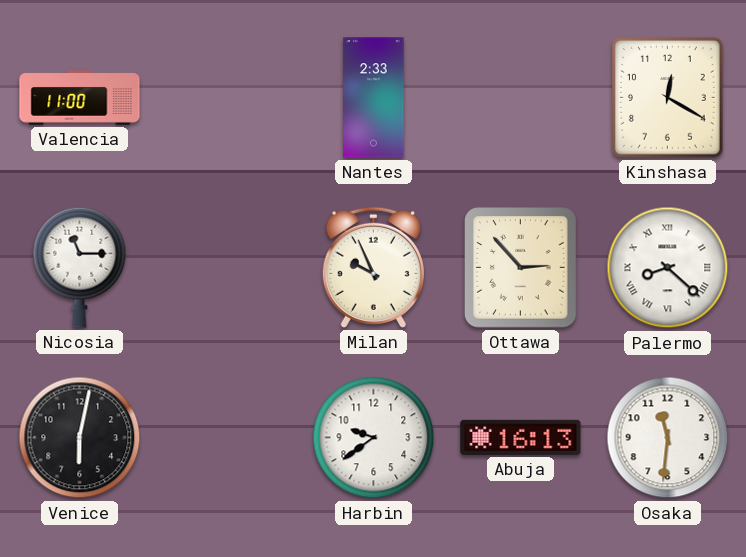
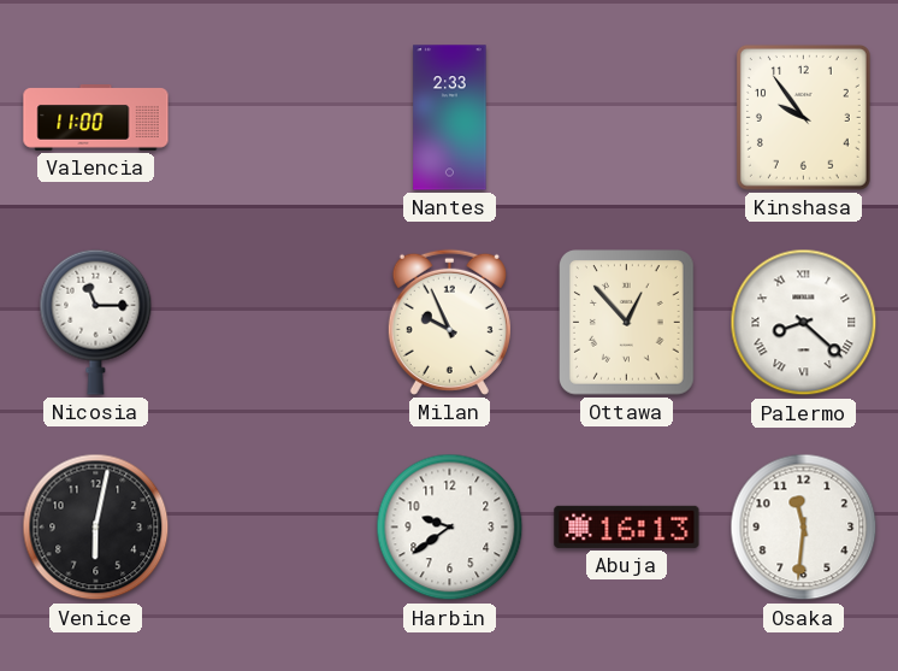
Kinshasa: 12:20 -> 9:54
Ottawa: 2:53 -> 12:53
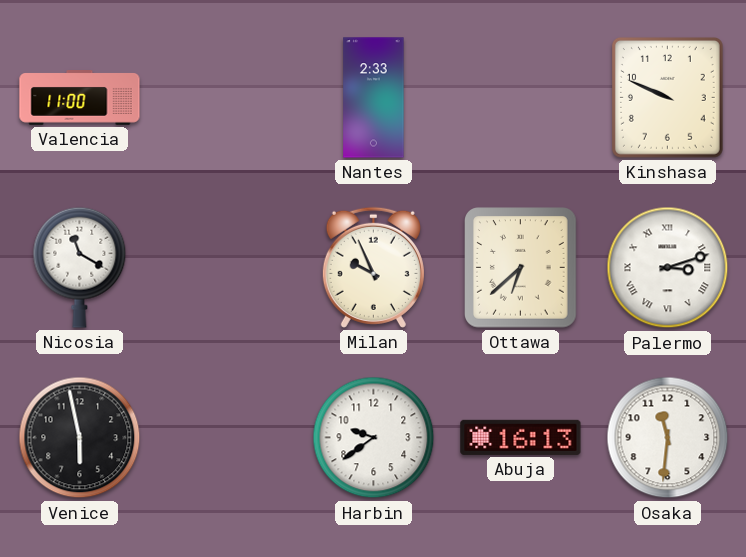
Kinshasa: 9:54 -> 9:49
Nicosia: 11:15 -> 11:20
Ottawa: 12:53 -> 6:38
Palermo: 8:22 -> 3:12
Venice: 6:02 -> 5:58
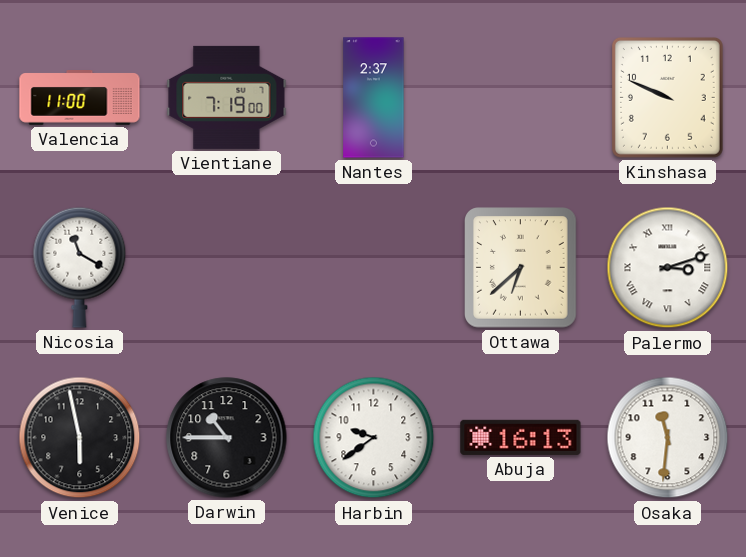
Vientiane: none -> 7:19
Nantes: 2:33 -> 2:37
Milan: 9:56 -> none
Darwin: none -> 10:45
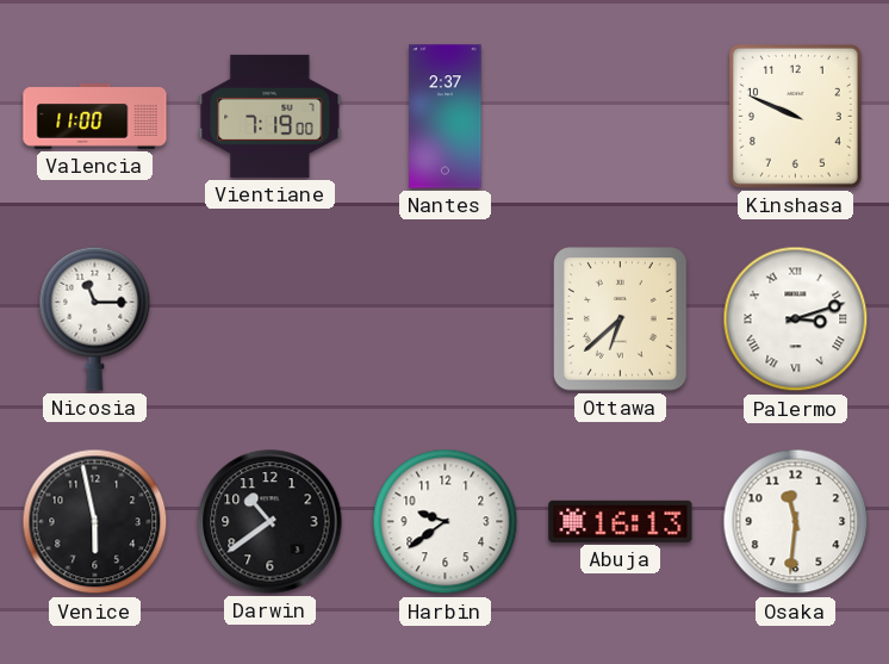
Nicosia: 11:20 -> 11:15
Darwin: 10:45 -> 10:39
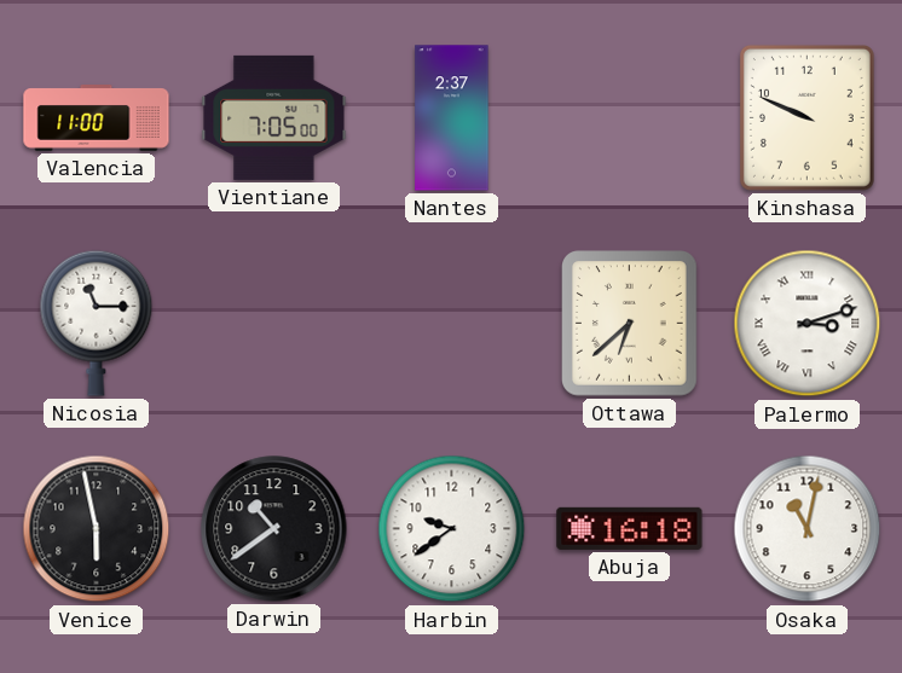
Vientiane: 7:19 -> 7:05
Abuja: 16:13 -> 16:18
Osaka: 11:31 -> 11:02
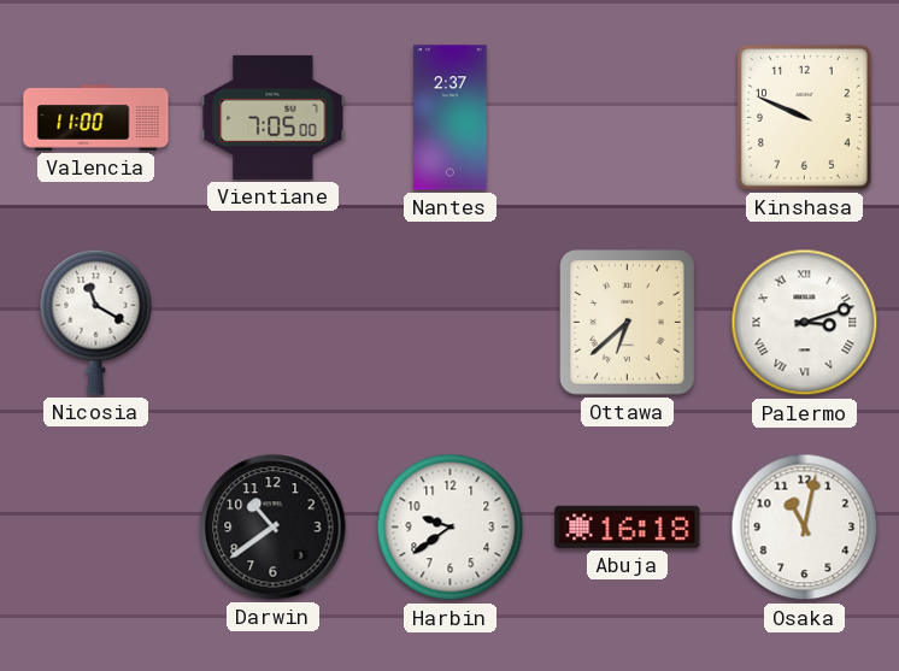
Nicosia: 11:15 -> 11:20
Venice: 5:58 -> none
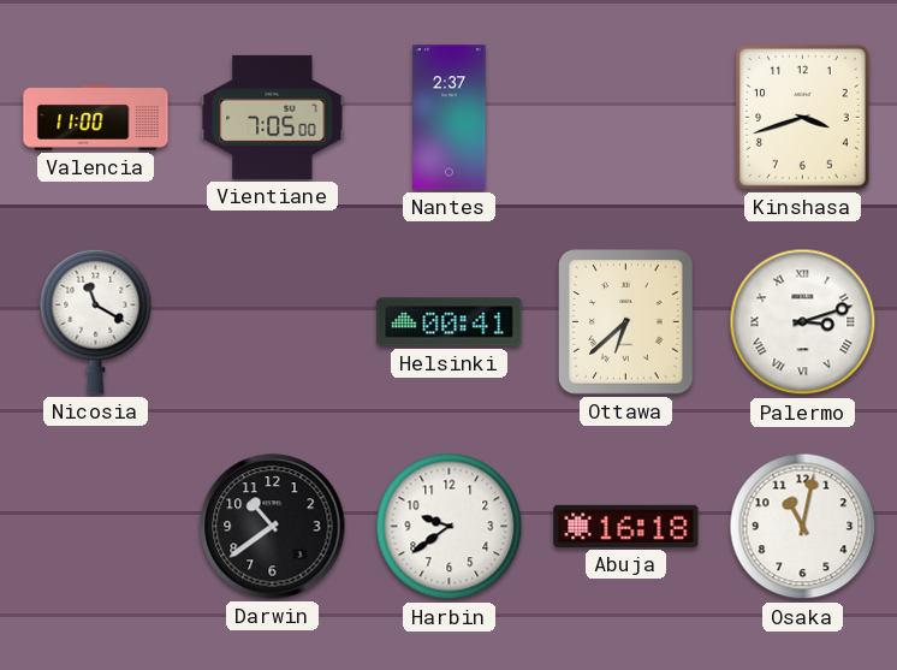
Kinshasa: 9:49 -> 3:42
Helsinki: none -> 00:41
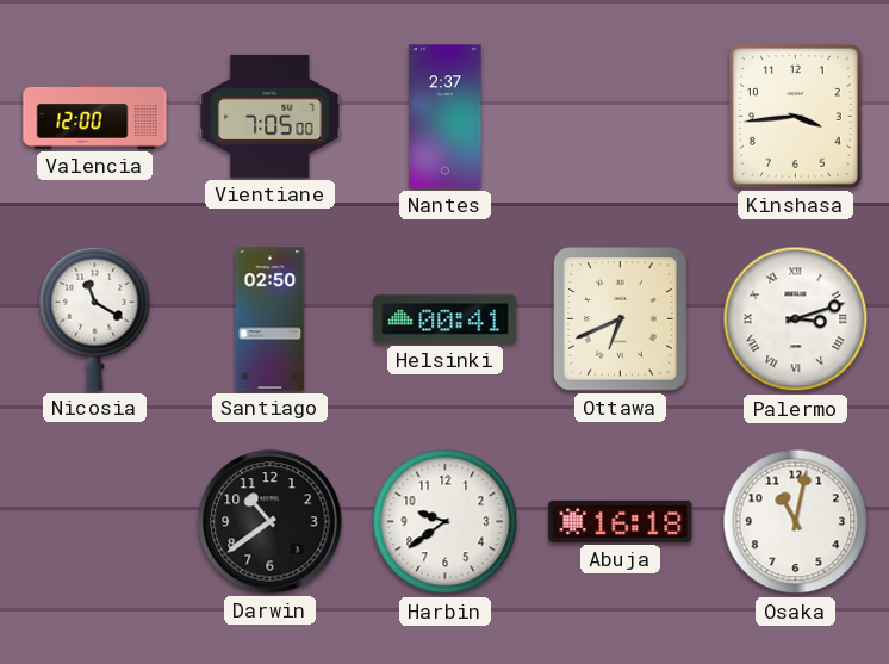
Valencia: 11:00 -> 12:00
Kinshasa: 3:42 -> 3:44
Santiago: none -> 02:50
Ottawa: 6:38 -> 6:41
